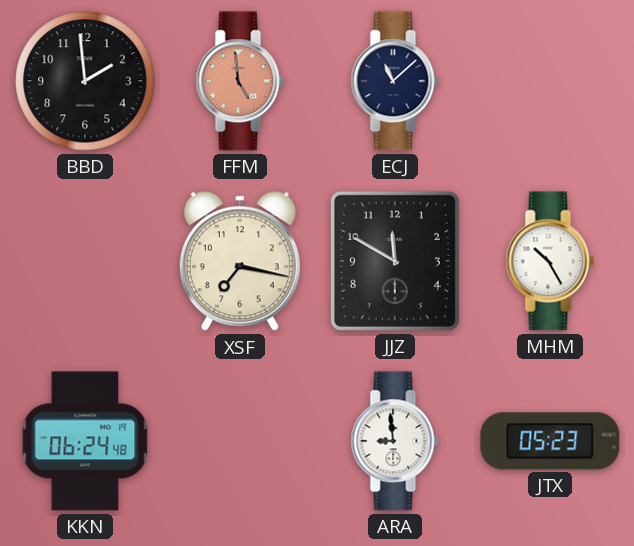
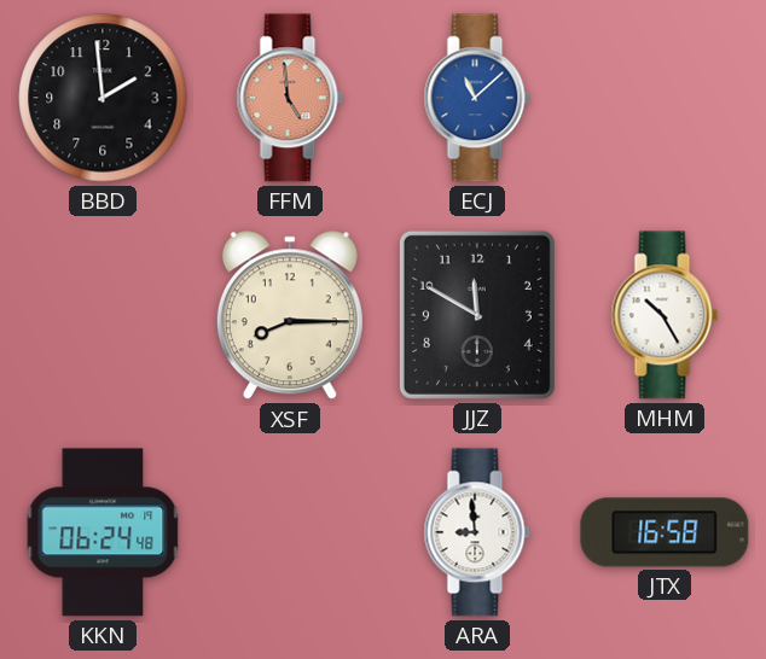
ECJ dial: navy -> blue
XSF: 7:17 -> 8:15
JTX: 05:23 -> 16:58
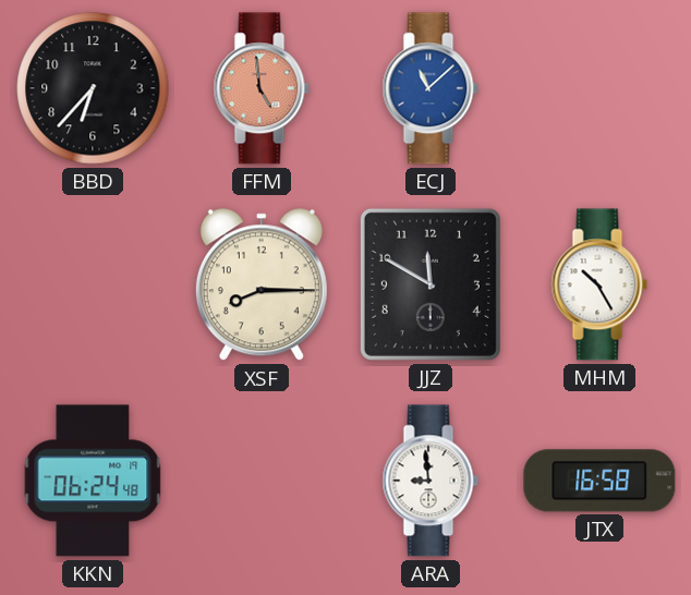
BBD: 1:59 -> 6:37
